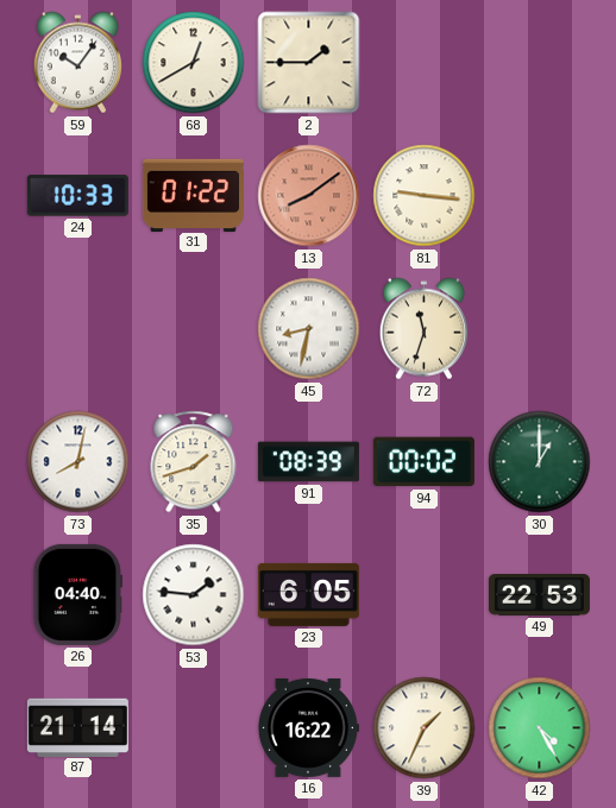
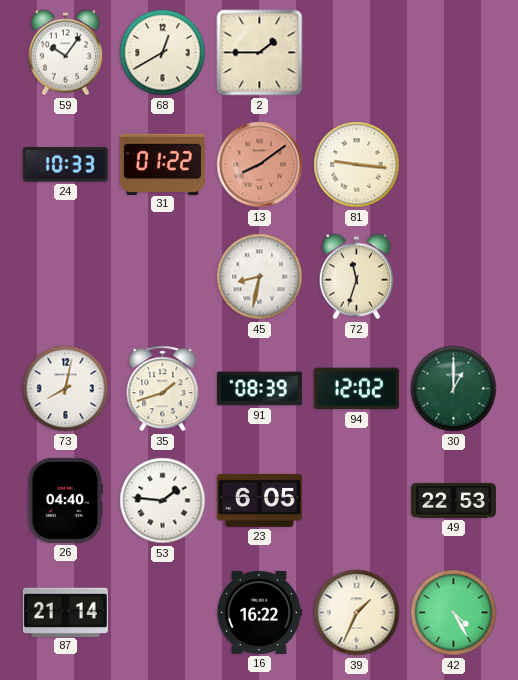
94: 00:02 -> 12:02
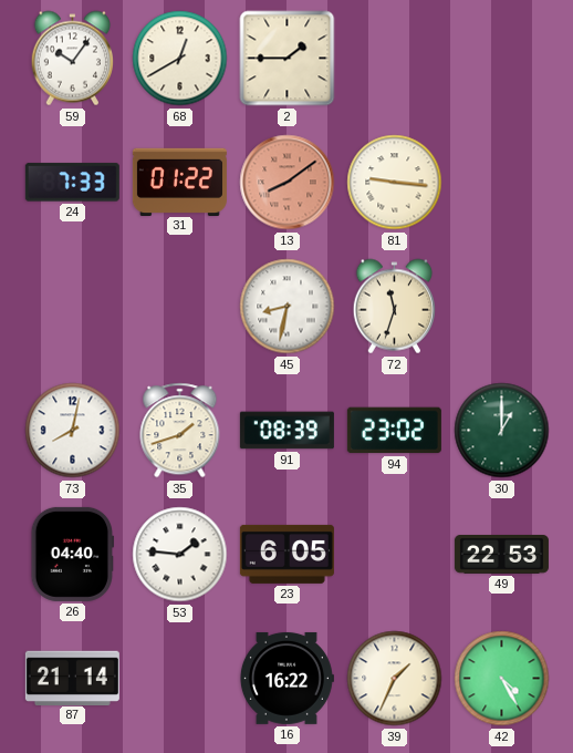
24: 10:33 -> 7:33
94: 12:02 -> 23:02
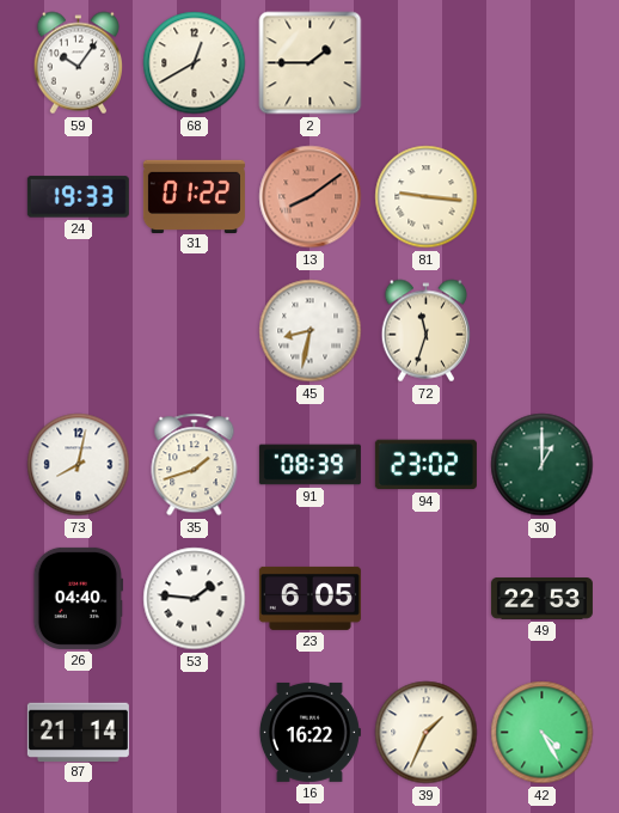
24: 7:33 -> 19:33
